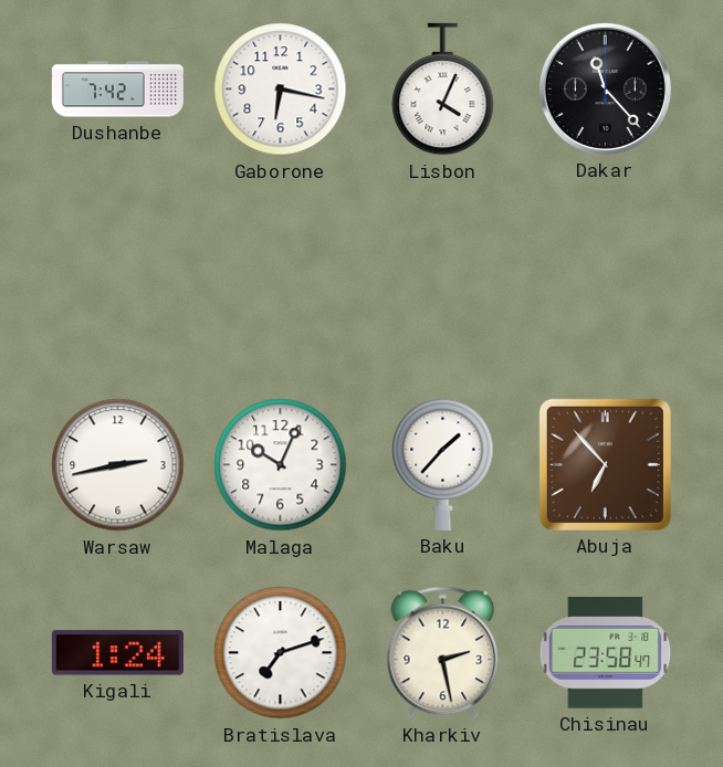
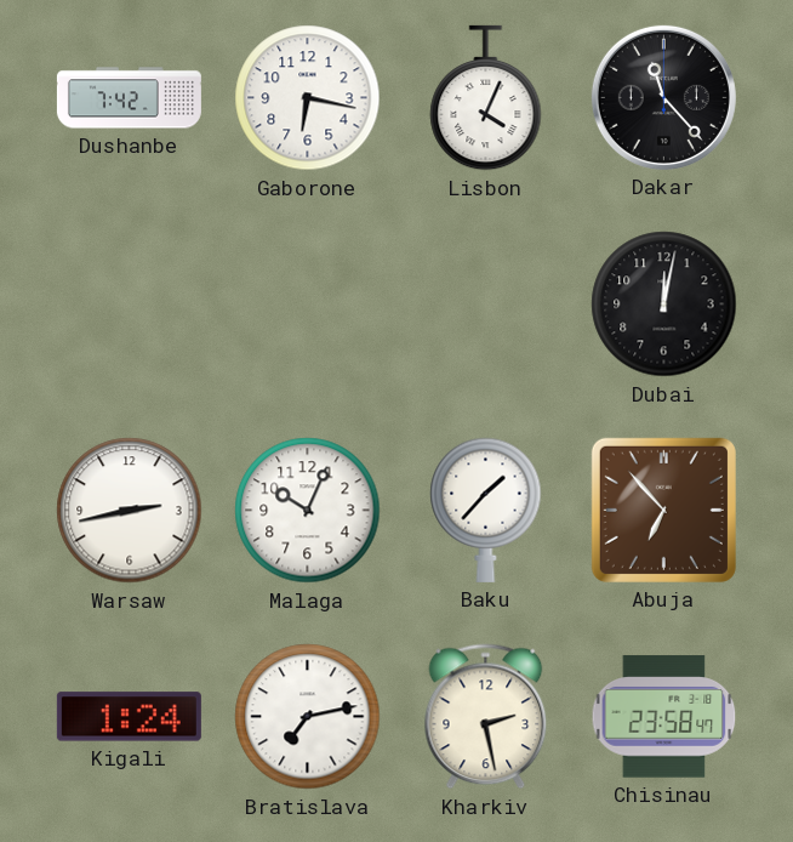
Dubai: none -> 12:02
Bratislava: 7:12 -> 7:13
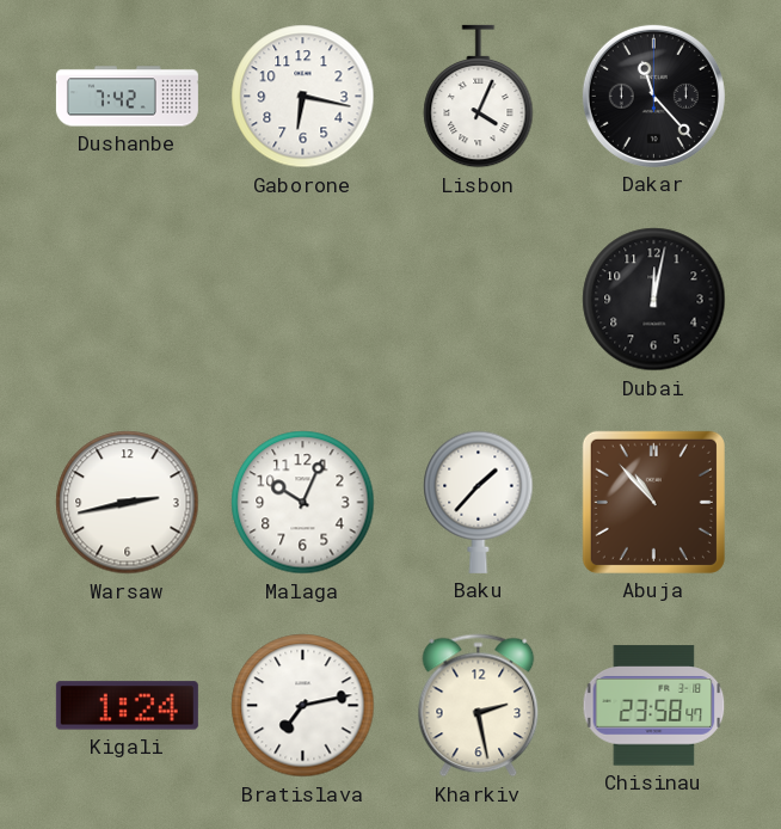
Abuja: 6:53 -> 10:53
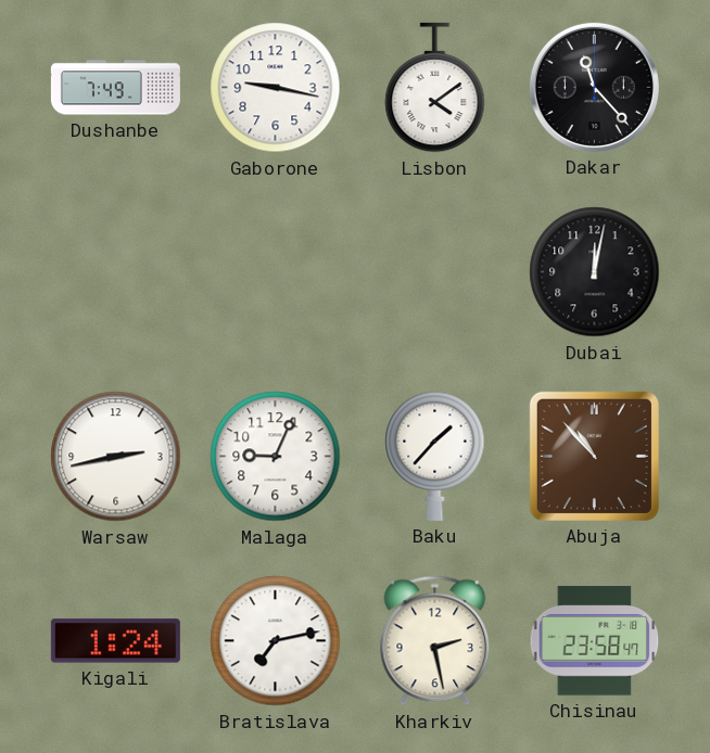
Dushanbe: 7:42 -> 7:49
Gaborone: 6:17 -> 9:17
Lisbon: 4:04 -> 4:09
Malaga: 10:04 -> 9:04
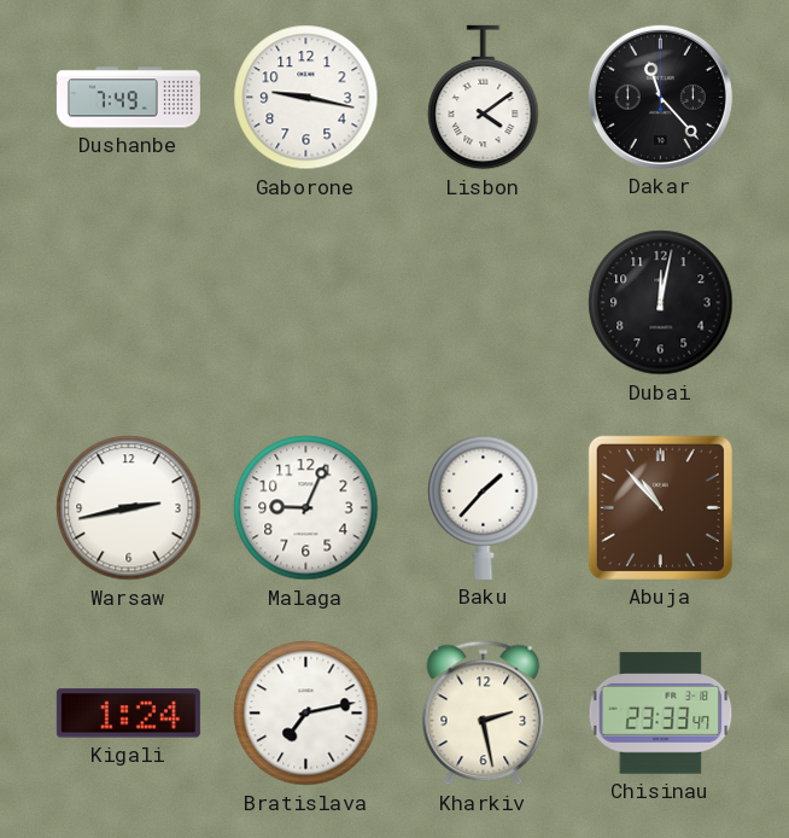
Chisinau: 23:58 -> 23:33
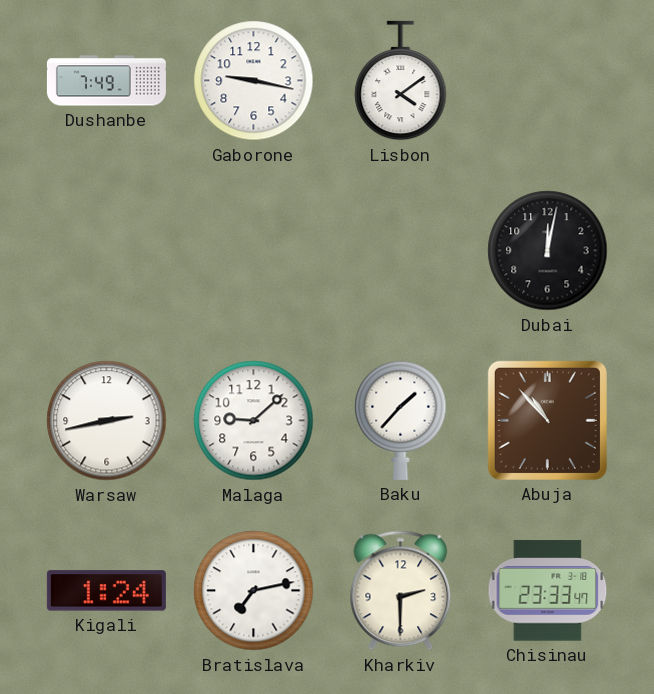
Dakar: 11:23 -> none
Malaga: 9:04 -> 9:08
Kharkiv: 2:28 -> 2:30
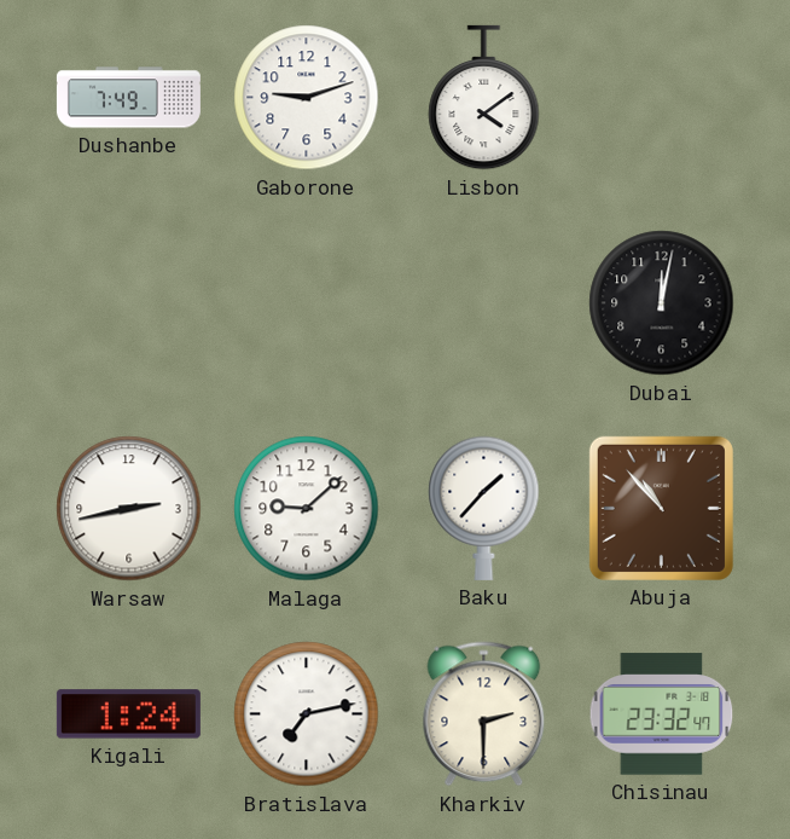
Gaborone: 9:17 -> 9:12
Chisinau: 23:33 -> 23:32
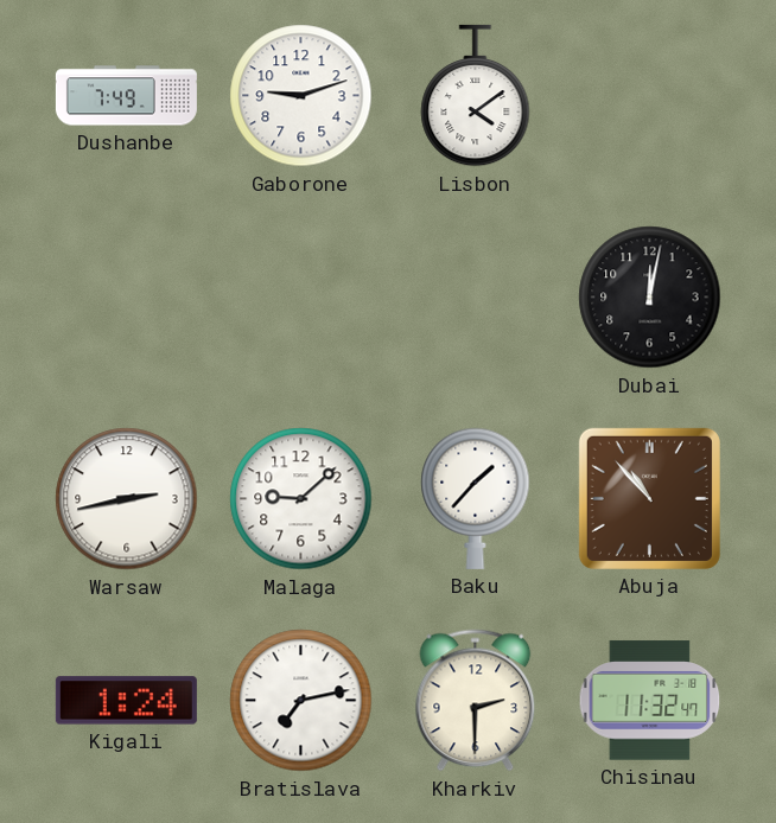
Chisinau: 23:32 -> 11:32
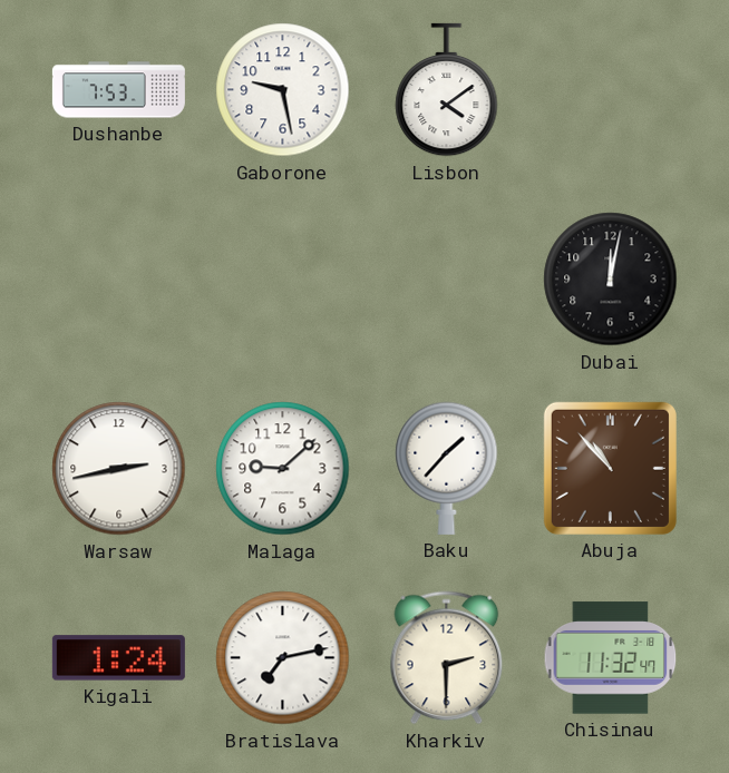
Dushanbe: 7:49 -> 7:53
Gaborone: 9:12 -> 9:28
